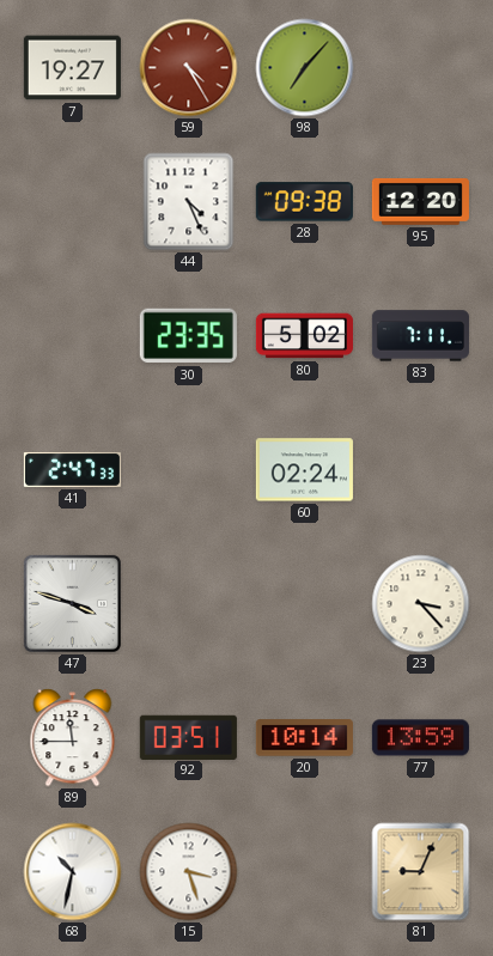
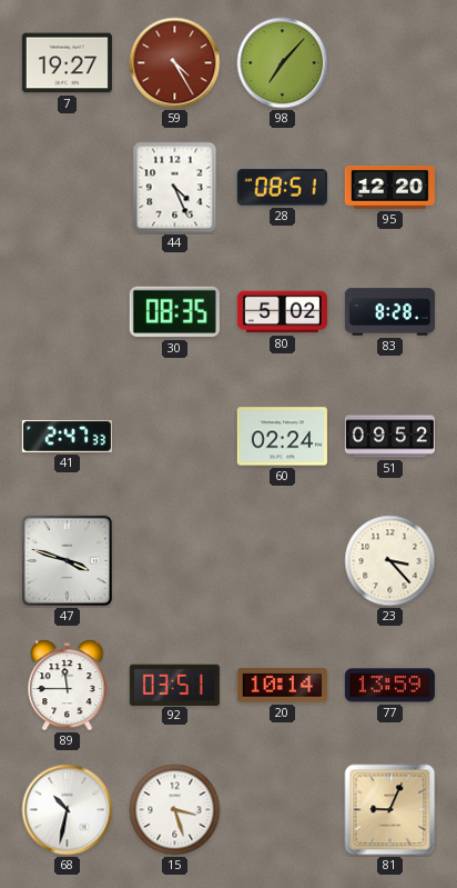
28: 09:38 -> 08:51
30: 23:35 -> 08:35
83: 7:11 -> 8:28
51: none -> 09:52
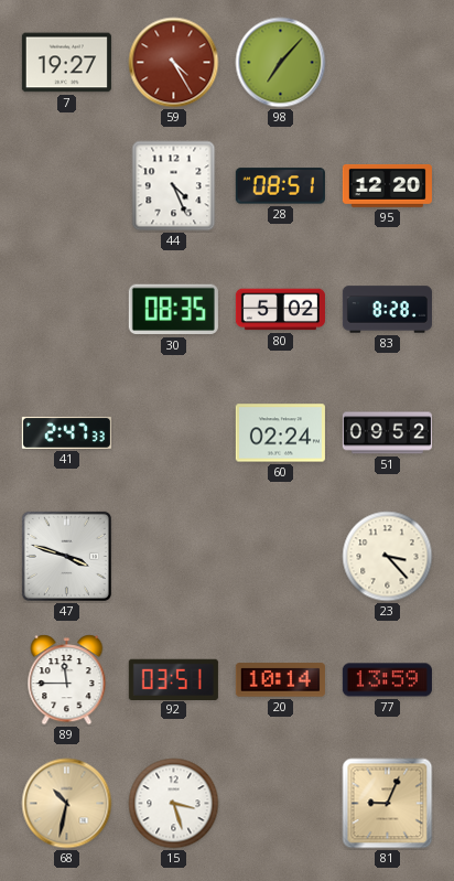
68 dial: white -> champagne
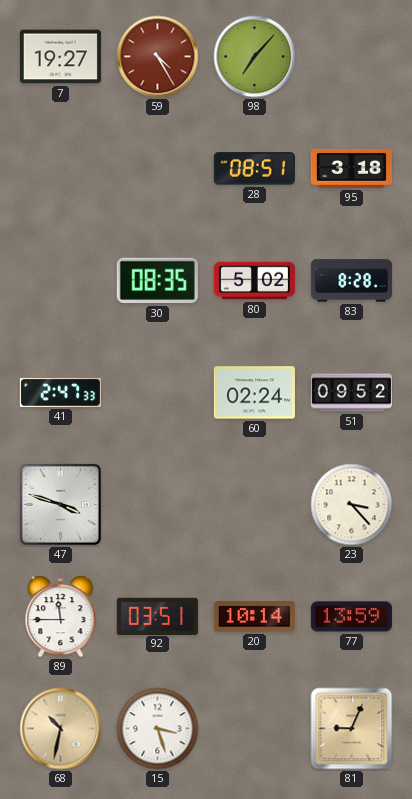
44: 4:26 -> none
95: 12:20 -> 3:18
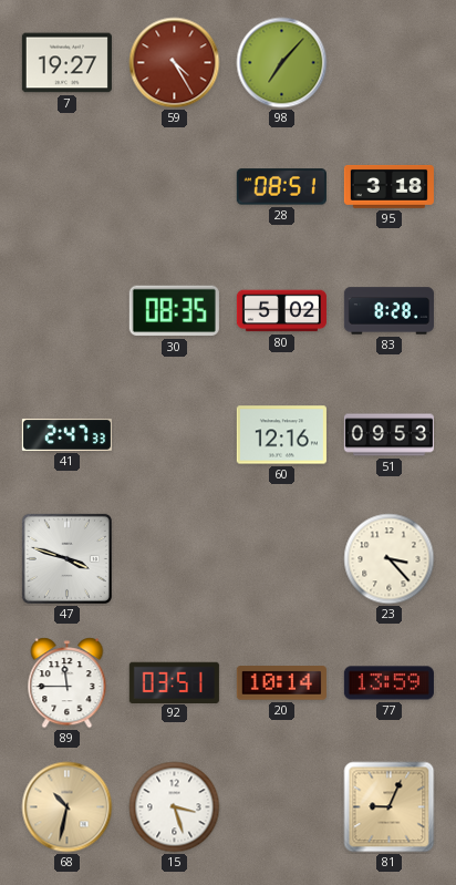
60: 02:24 -> 12:16
51: 09:52 -> 09:53
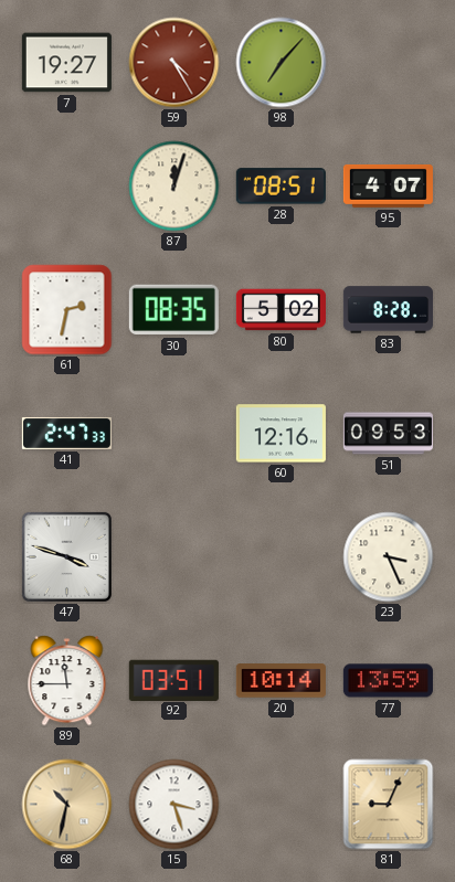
87: none -> 12:03
95: 3:18 -> 4:07
61: none -> 2:32
23: 3:23 -> 3:26
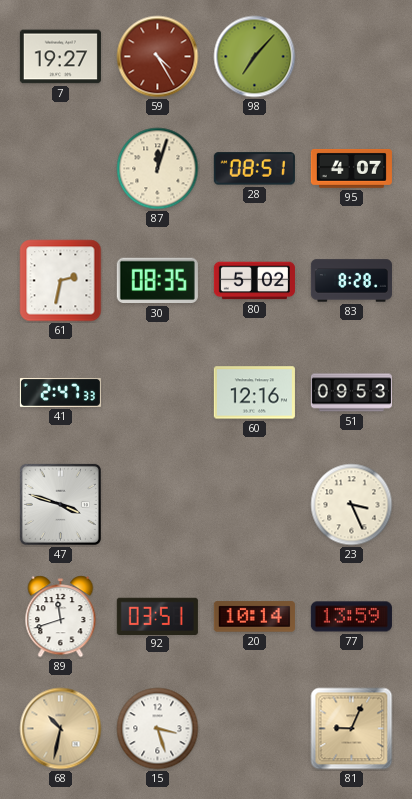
89: 11:45 -> 11:42
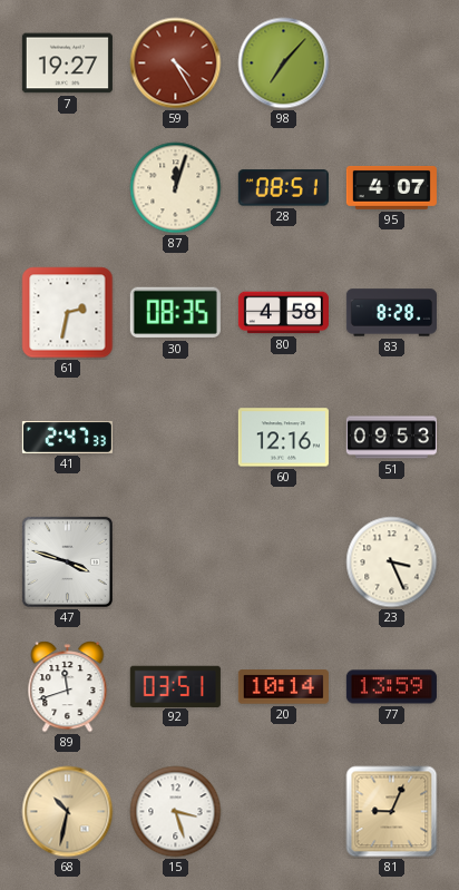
80: 5:02 -> 4:58
